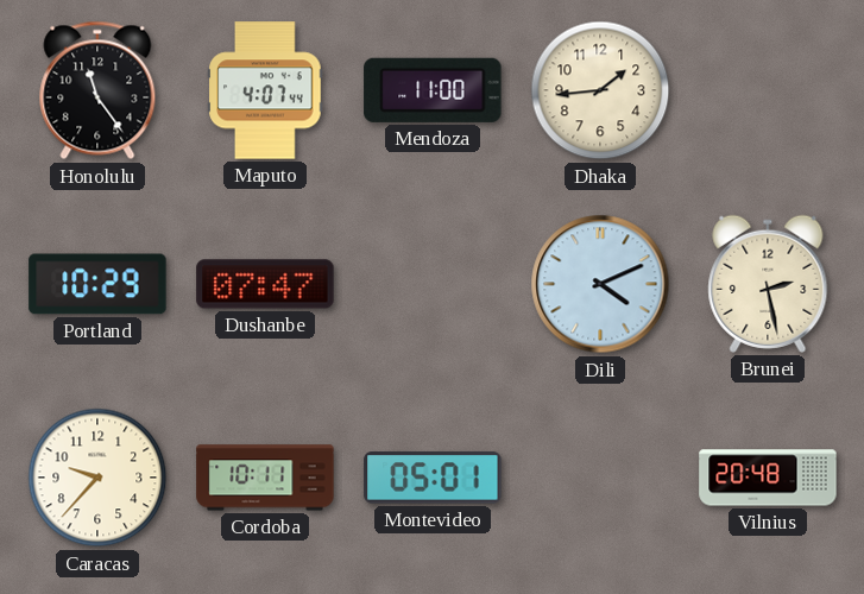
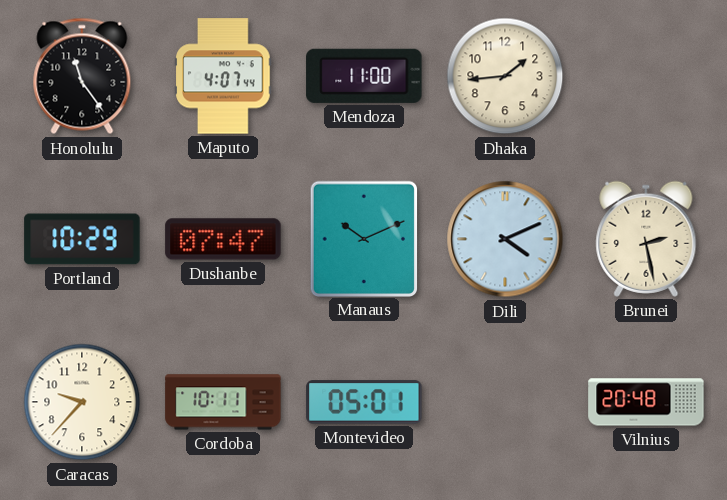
Manaus: none -> 10:11
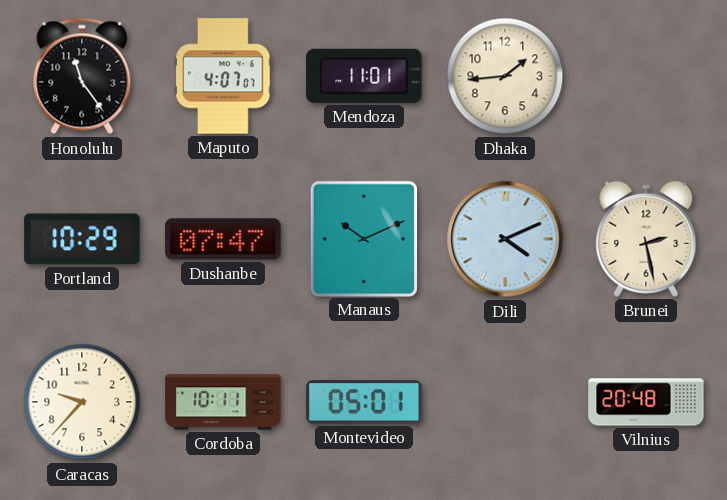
Maputo: 4:07:44 -> 4:07:07
Mendoza: 11:00 -> 11:01
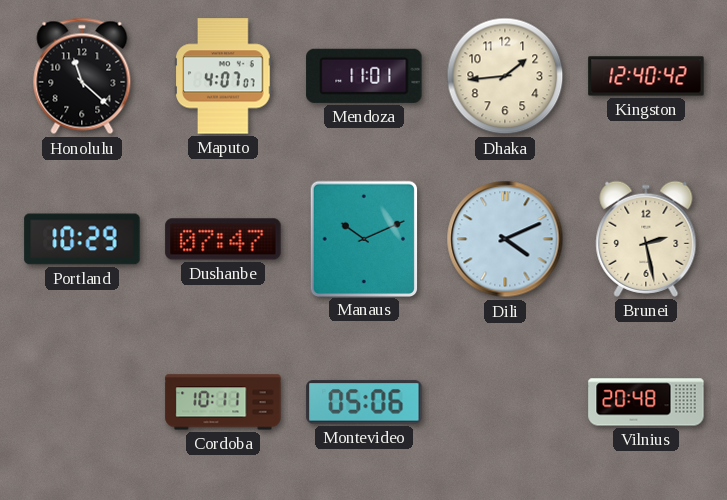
Honolulu: 11:24 -> 11:22
Kingston: none -> 12:40
Caracas: 9:37 -> none
Montevideo: 05:01 -> 05:06
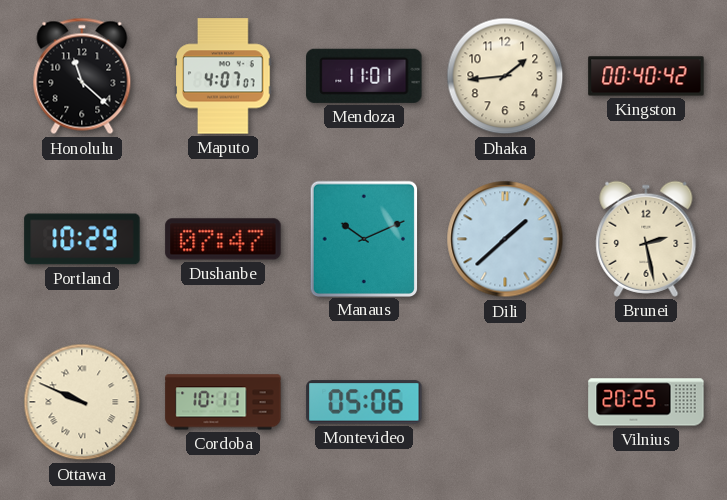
Kingston: 12:40 -> 00:40
Dili: 4:11 -> 1:38
Ottawa: none -> 9:49
Vilnius: 20:48 -> 20:25
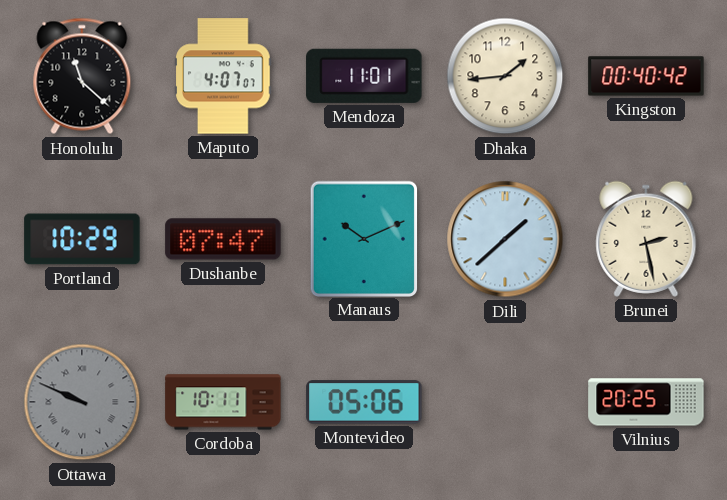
Ottawa dial: cream -> grey
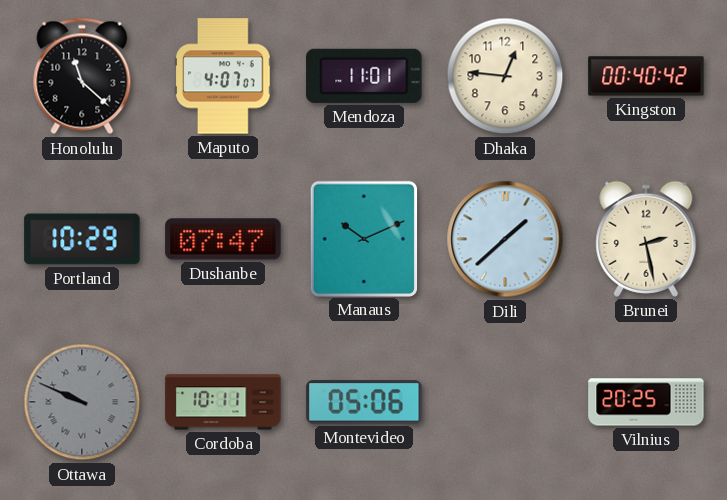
Dhaka: 1:44 -> 12:46
